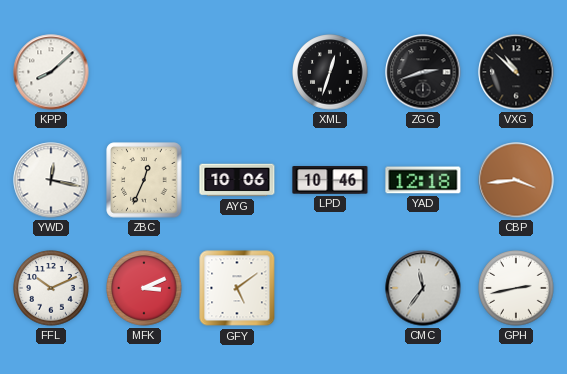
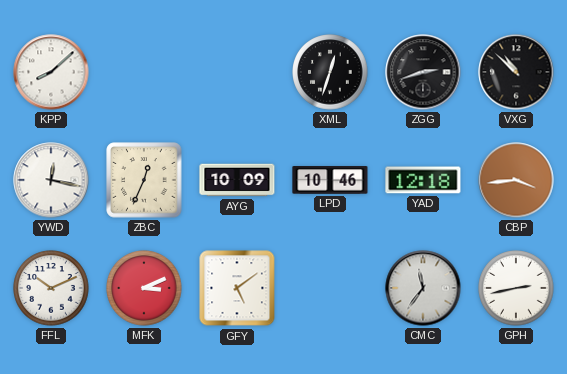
AYG: 10:06 -> 10:09
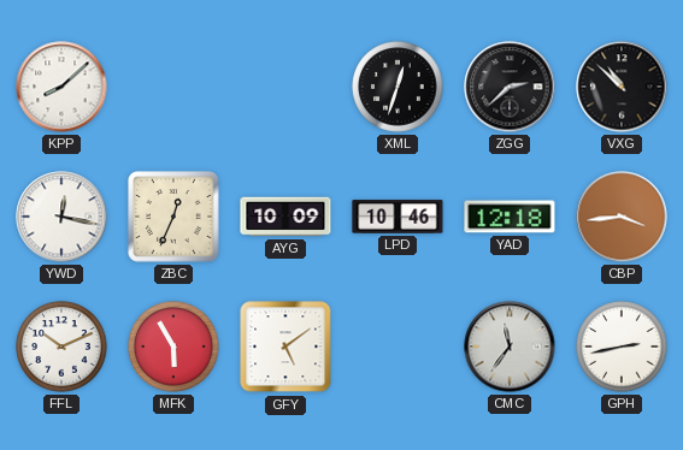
ZGG: 2:42 -> 2:38
MFK: 3:11 -> 5:55
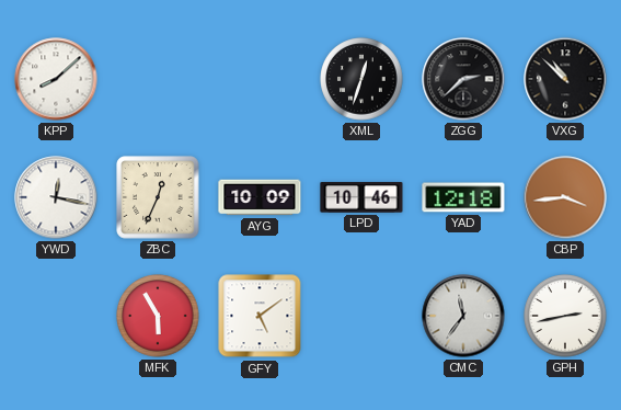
FFL: 10:11 -> none
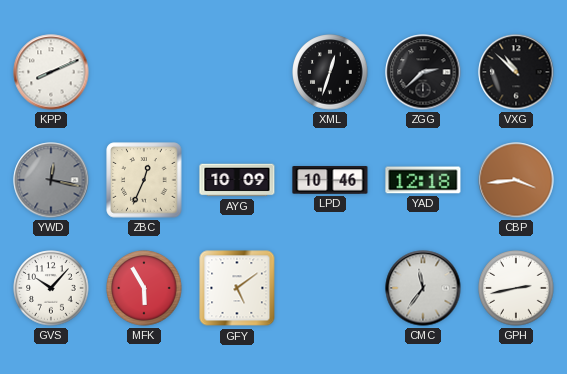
KPP: 8:08 -> 8:11
YWD dial: white -> grey
GVS: none -> 10:07
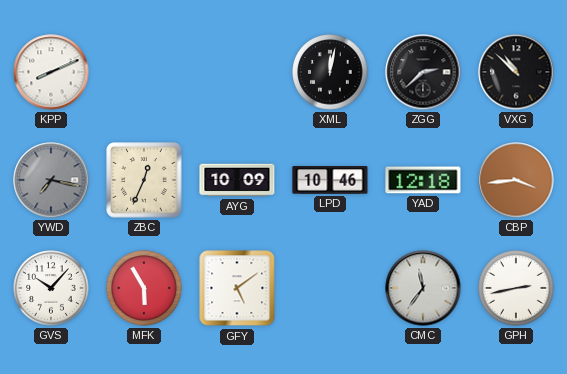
XML: 12:33 -> 12:02
YWD: 12:17 -> 7:17
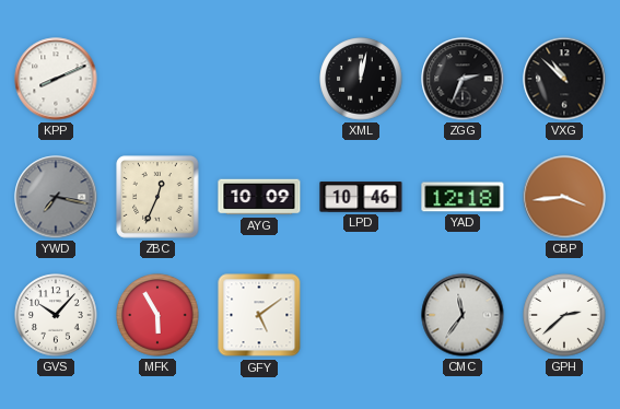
ZGG: 2:38 -> 2:34
GPH: 2:43 -> 2:38
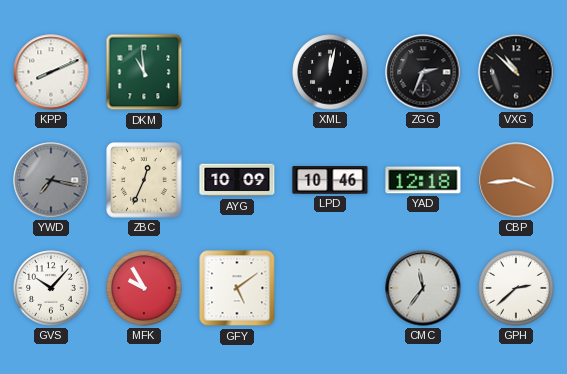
DKM: none -> 10:59
MFK: 5:55 -> 9:55
